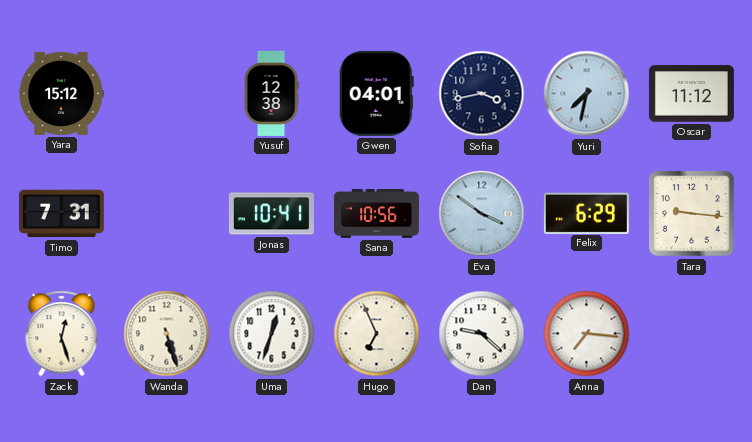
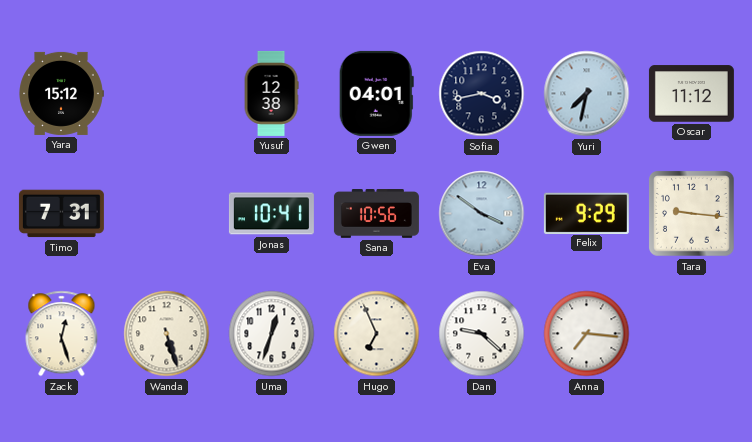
Felix: 6:29 -> 9:29
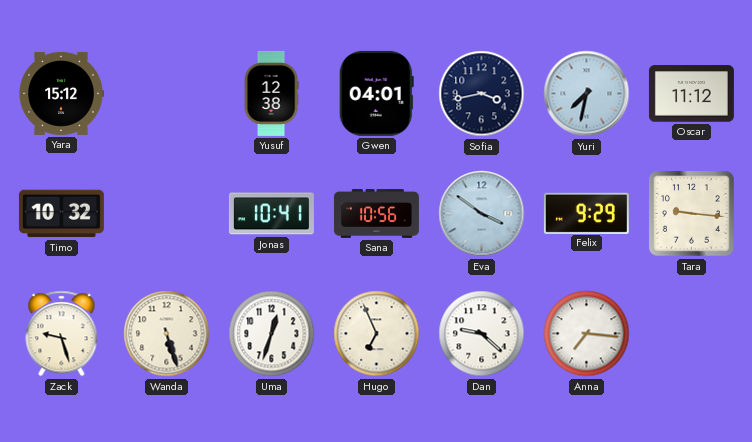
Timo: 7:31 -> 10:32
Zack: 12:27 -> 9:27
